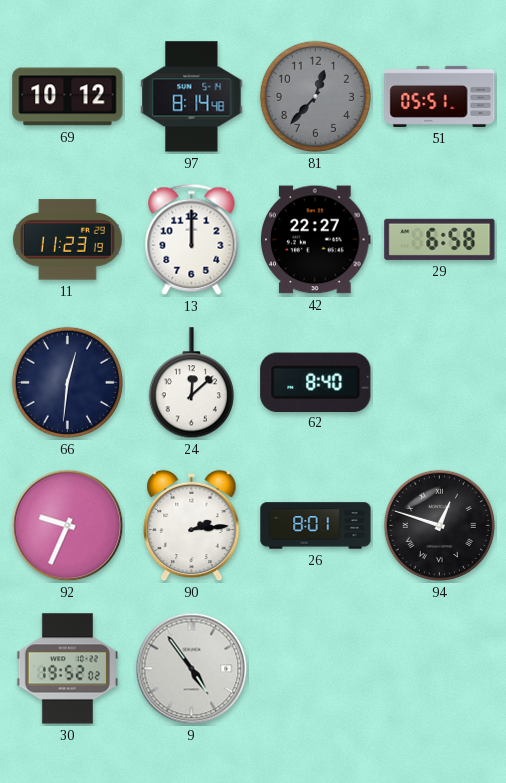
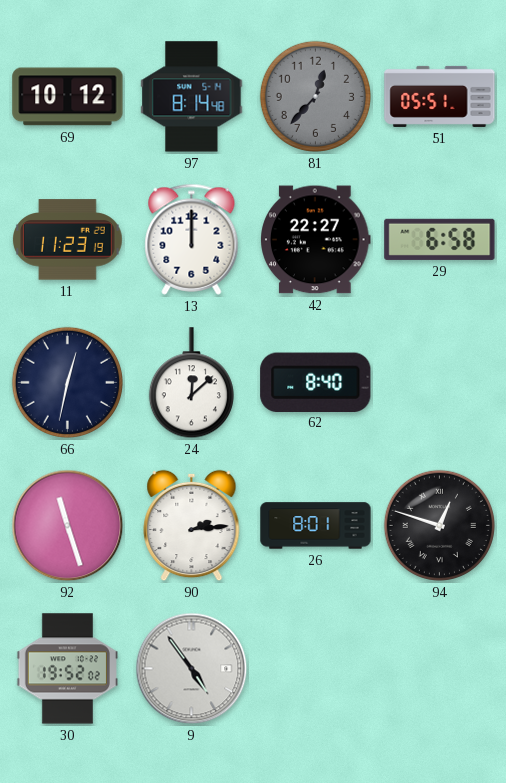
66: 12:31 -> 12:32
92: 9:34 -> 11:27
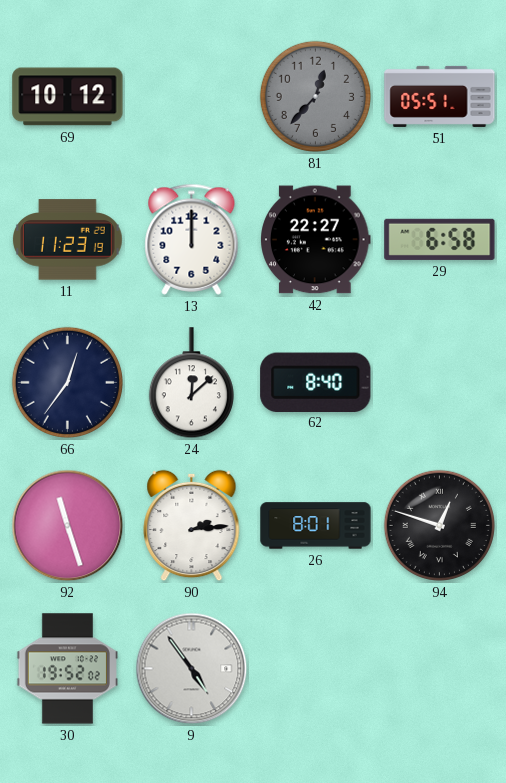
97: 8:14 -> none
66: 12:32 -> 12:36
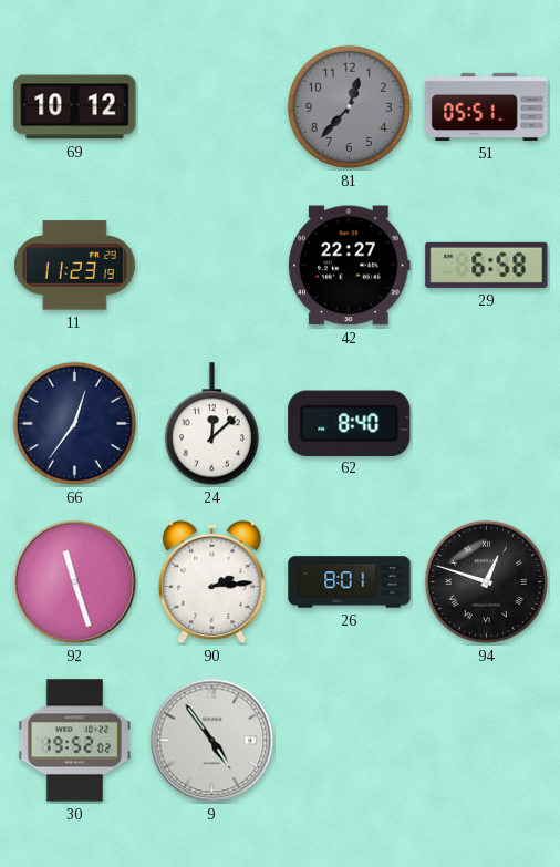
13: 12:00 -> none
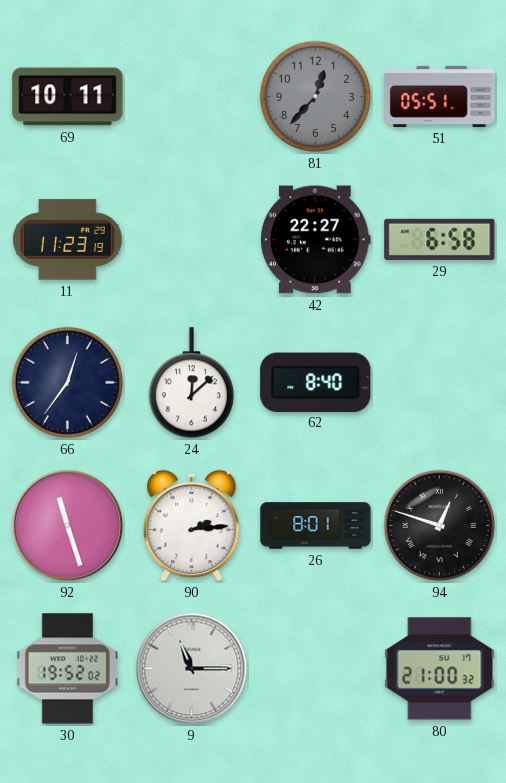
69: 10:12 -> 10:11
9: 4:54 -> 11:15
80: none -> 21:00
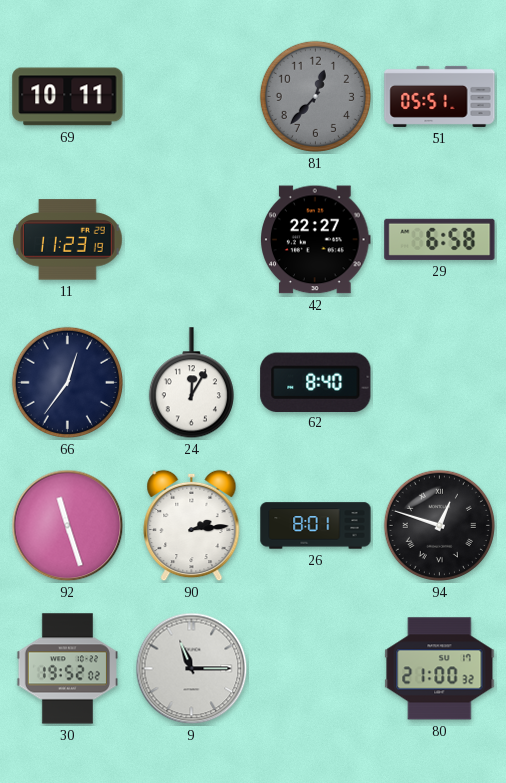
24: 12:08 -> 12:05
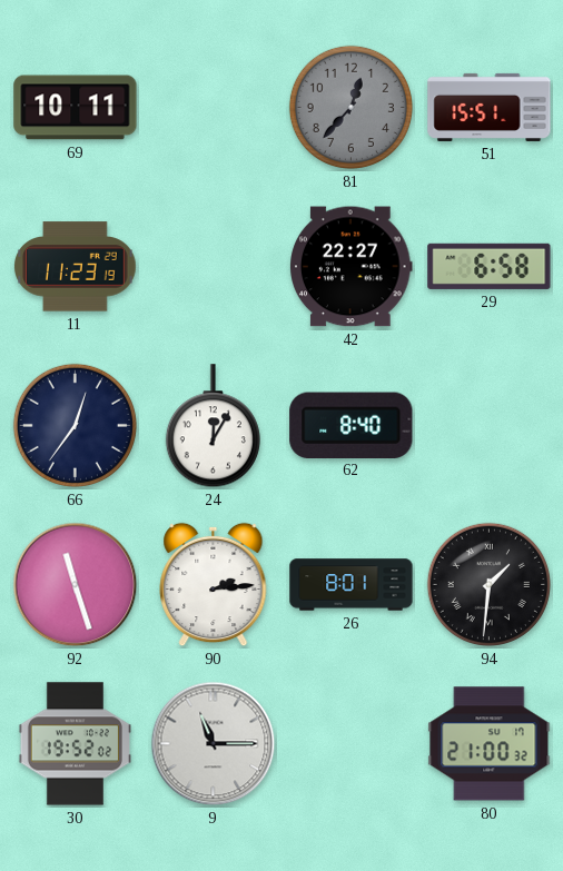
51: 05:51 -> 15:51
94: 12:48 -> 1:31
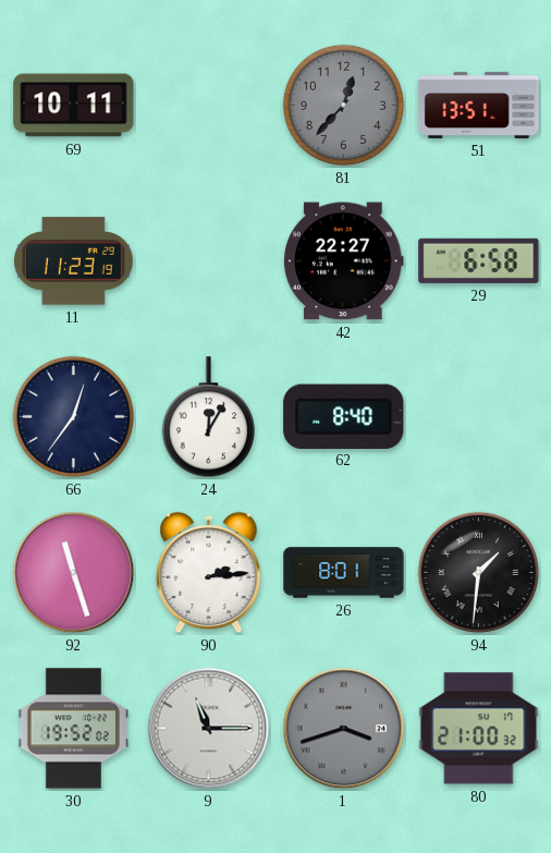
51: 15:51 -> 13:51
1: none -> 3:42
